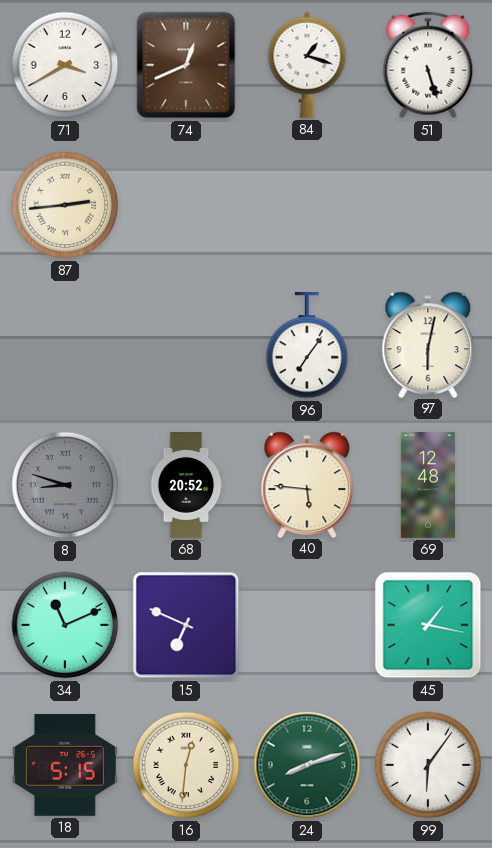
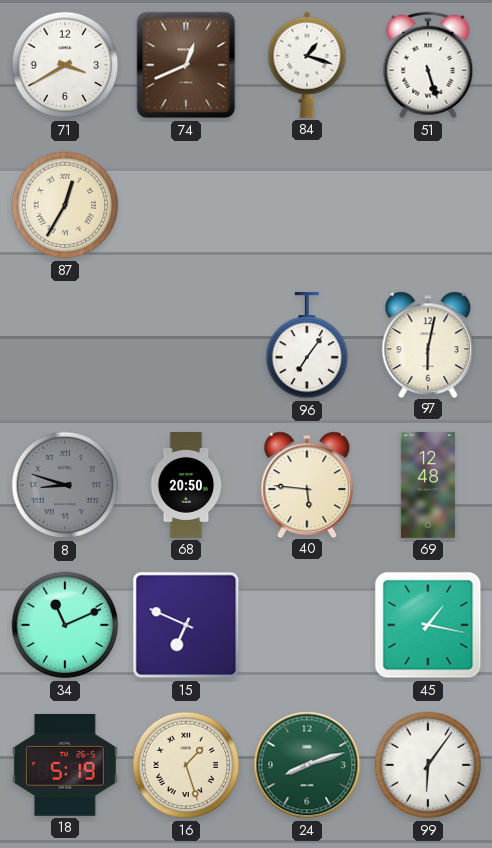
87: 2:44 -> 12:35
68: 20:52 -> 20:50
18: 5:15 -> 5:19
16: 12:31 -> 1:27
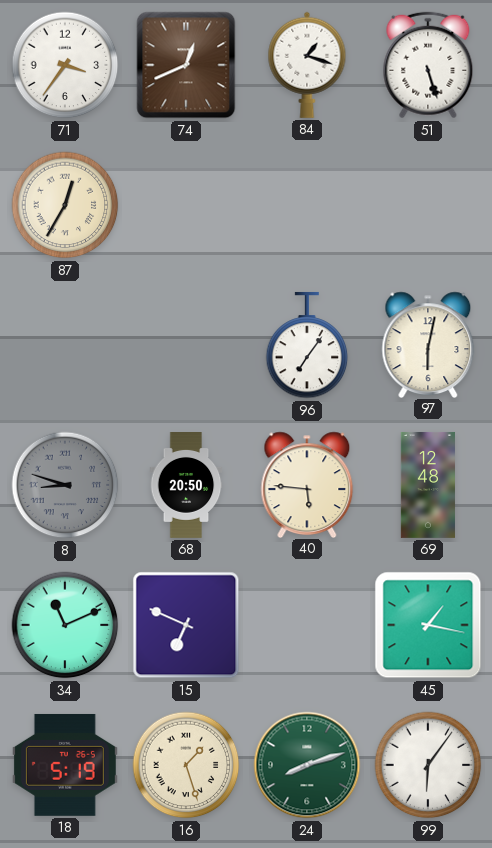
71: 3:40 -> 3:36
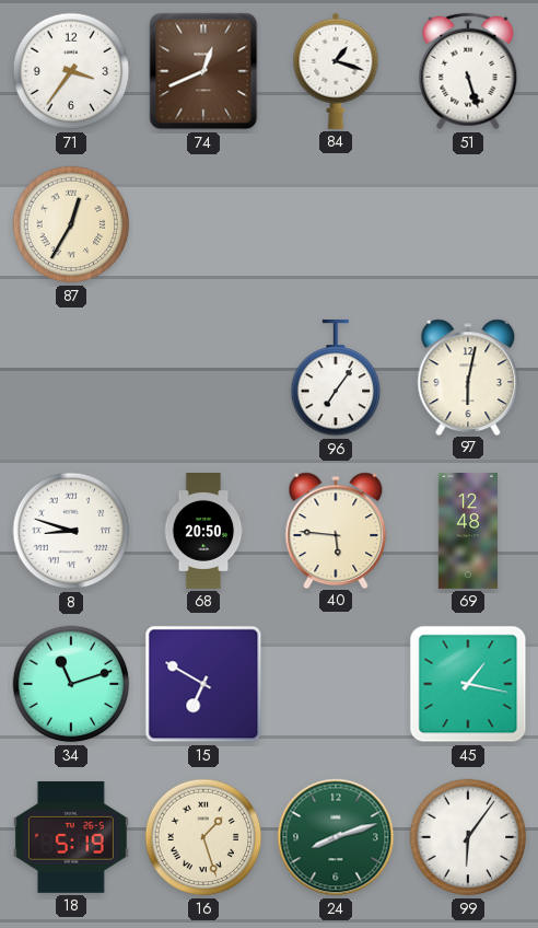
8 dial: grey -> white
34: 11:11 -> 11:12
15: 6:49 -> 6:50
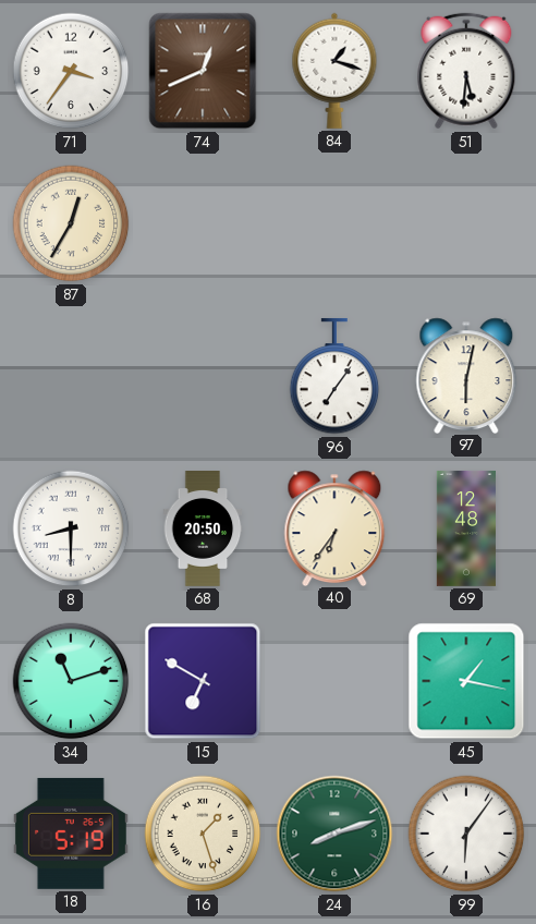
51: 5:27 -> 5:31
8: 8:48 -> 8:30
40: 5:46 -> 6:36
